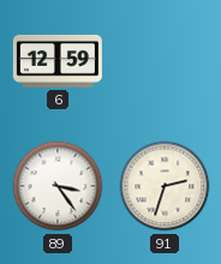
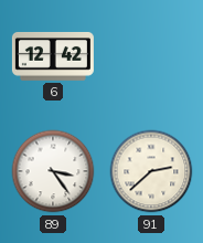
6: 12:59 -> 12:42
91: 2:33 -> 2:38
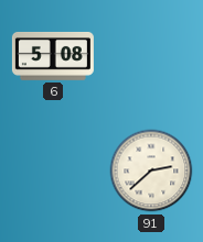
6: 12:42 -> 5:08
89: 3:24 -> none
